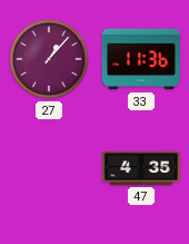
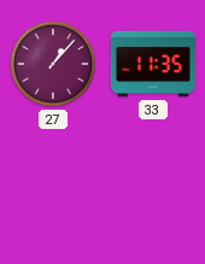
33: 11:36 -> 11:35
47: 4:35 -> none
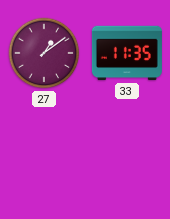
27: 1:07 -> 1:09
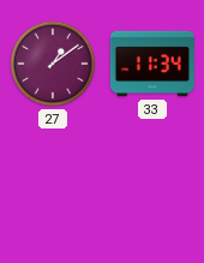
33: 11:35 -> 11:34
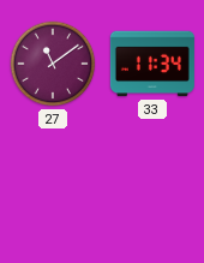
27: 1:09 -> 11:09
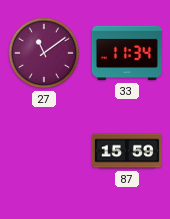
87: none -> 15:59
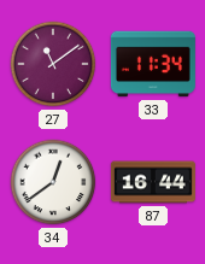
34: none -> 12:39
87: 15:59 -> 16:44
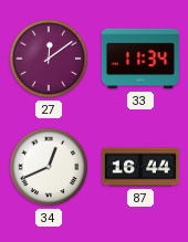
27: 11:09 -> 12:09
34: 12:39 -> 12:41
